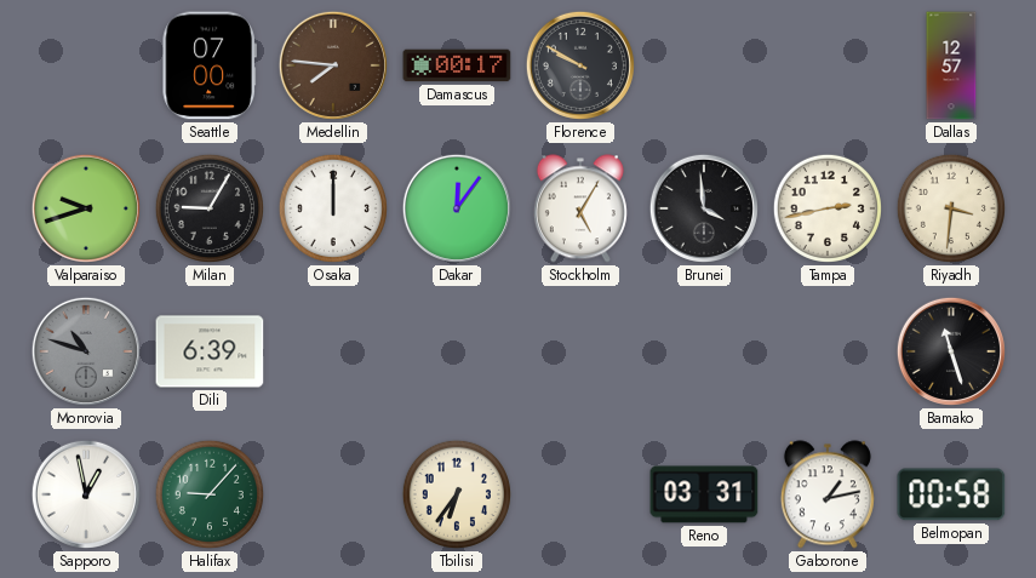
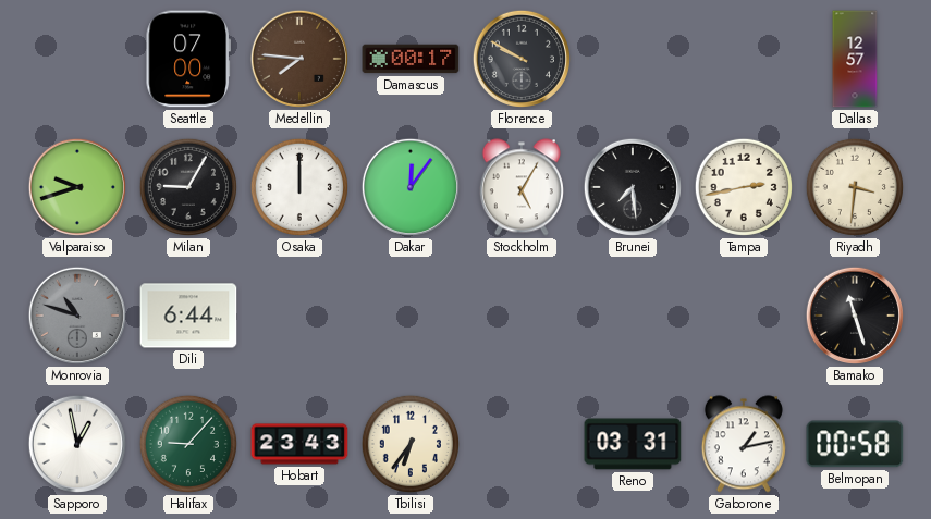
Brunei: 3:59 -> 7:29
Dili: 6:39 -> 6:44
Hobart: none -> 23:43
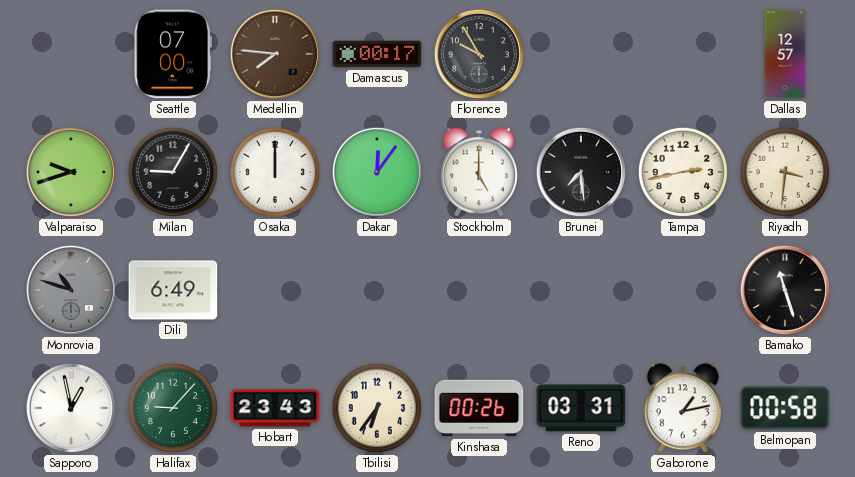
Florence: 9:50 -> 9:55
Stockholm: 5:05 -> 5:00
Dili: 6:44 -> 6:49
Kinshasa: none -> 00:26
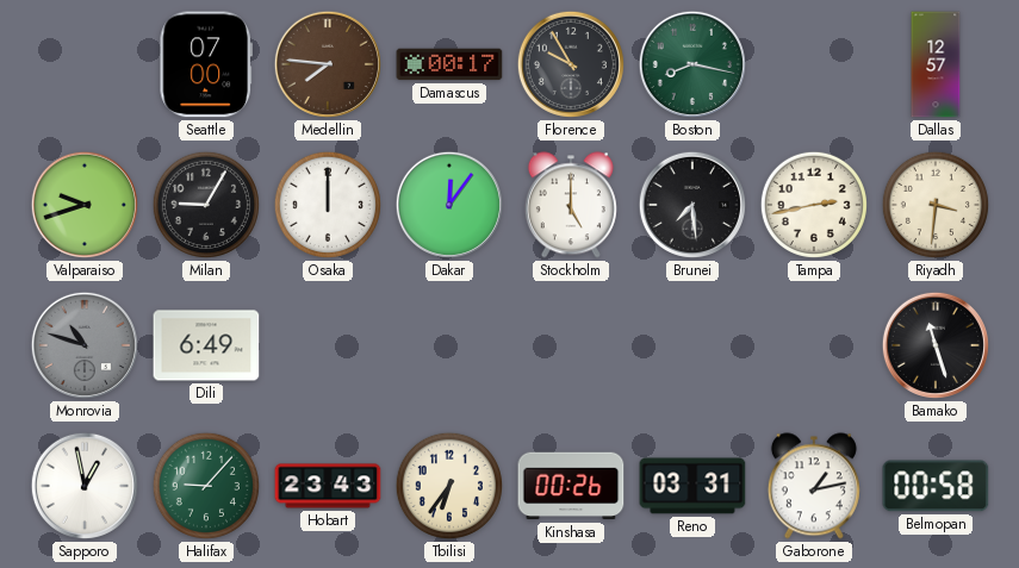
Boston: none -> 8:17
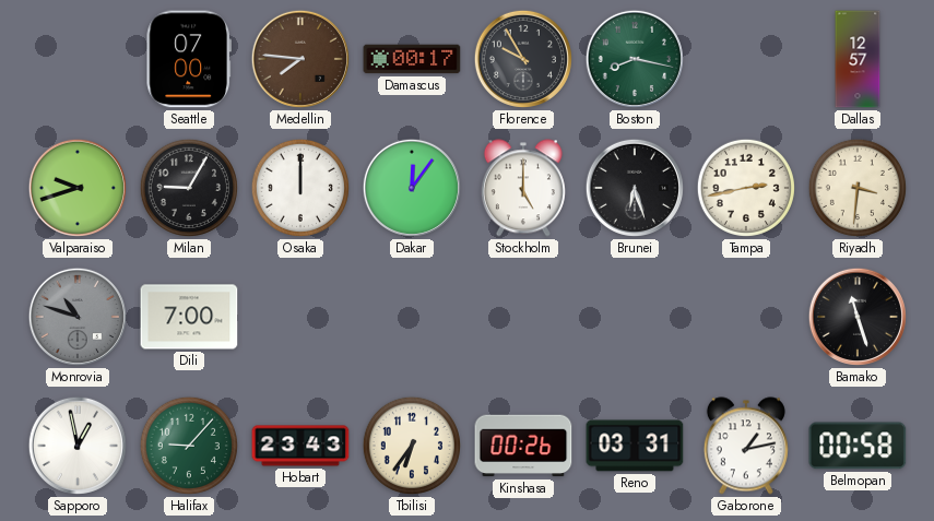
Brunei: 7:29 -> 6:27
Dili: 6:49 -> 7:00
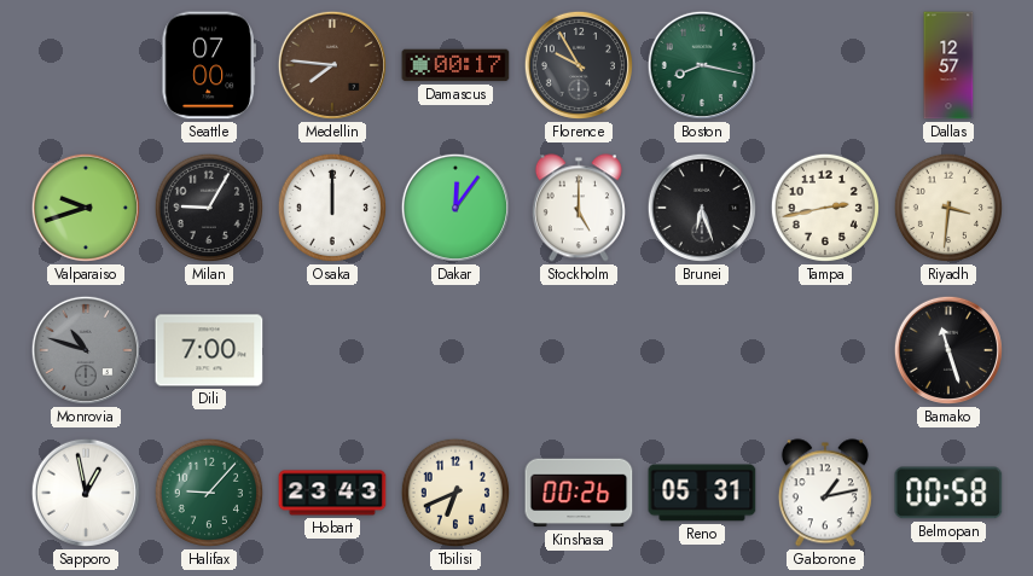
Tbilisi: 6:36 -> 6:41
Reno: 03:31 -> 05:31
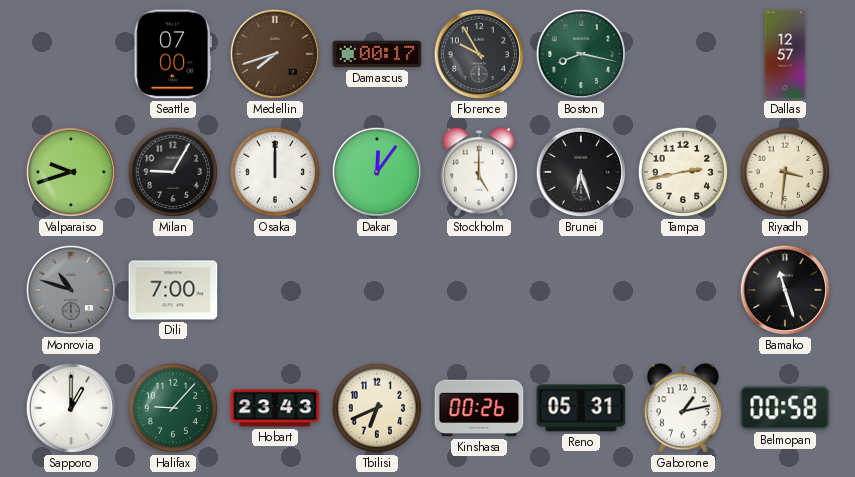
Medellin: 7:46 -> 7:42
Sapporo: 12:58 -> 1:00
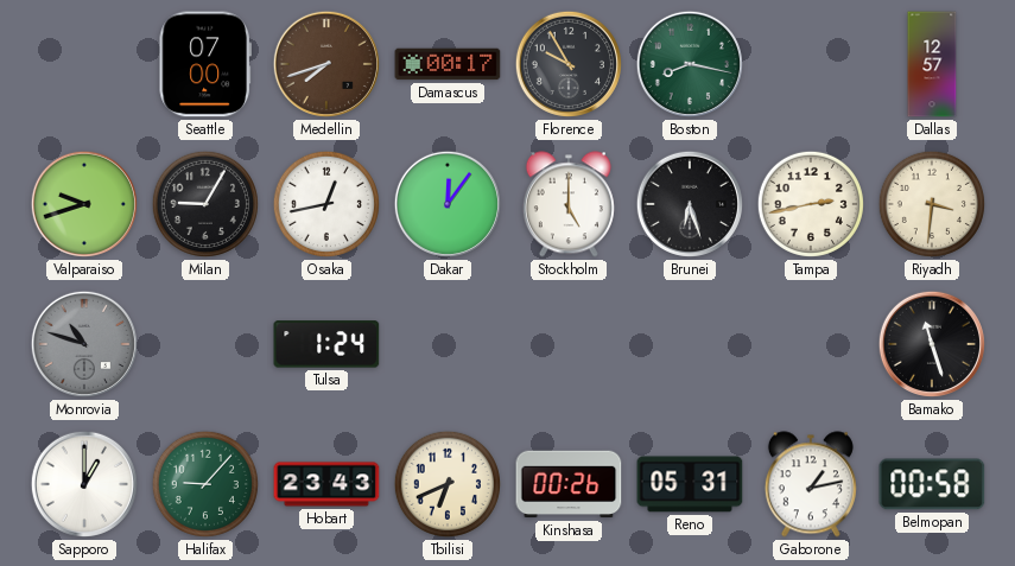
Osaka: 12:00 -> 12:43
Dili: 7:00 -> none
Tulsa: none -> 1:24
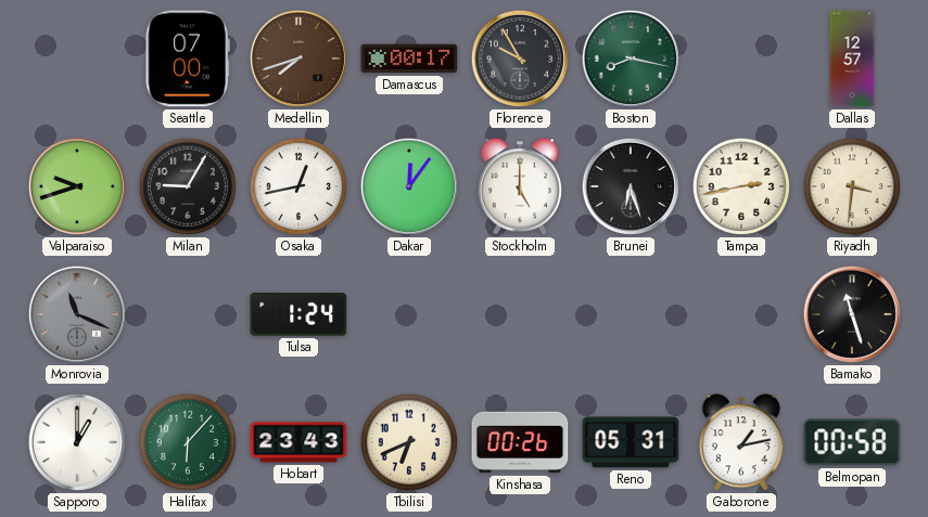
Monrovia: 10:48 -> 11:19
Halifax: 9:07 -> 6:07
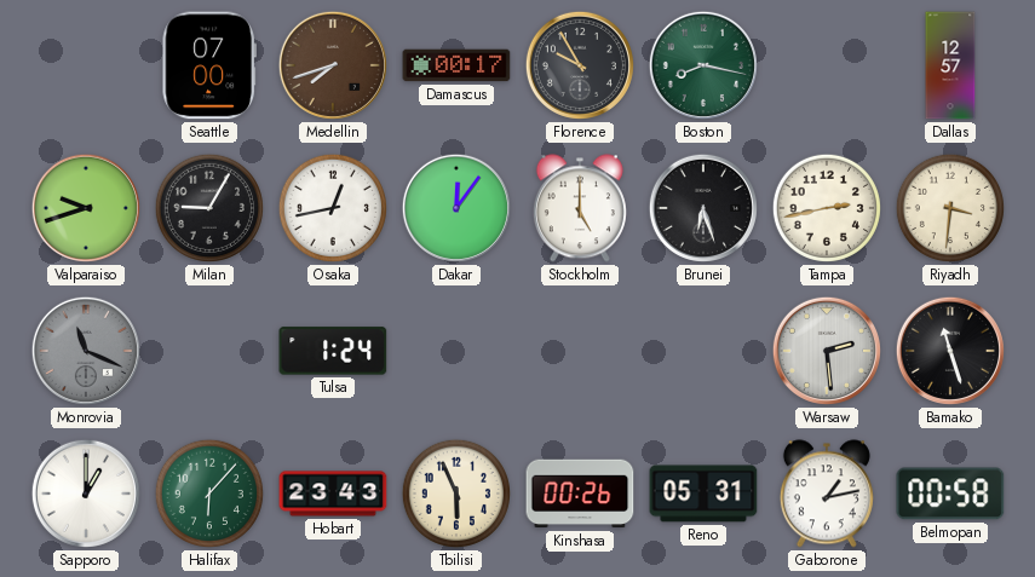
Warsaw: none -> 2:29
Tbilisi: 6:41 -> 5:56
